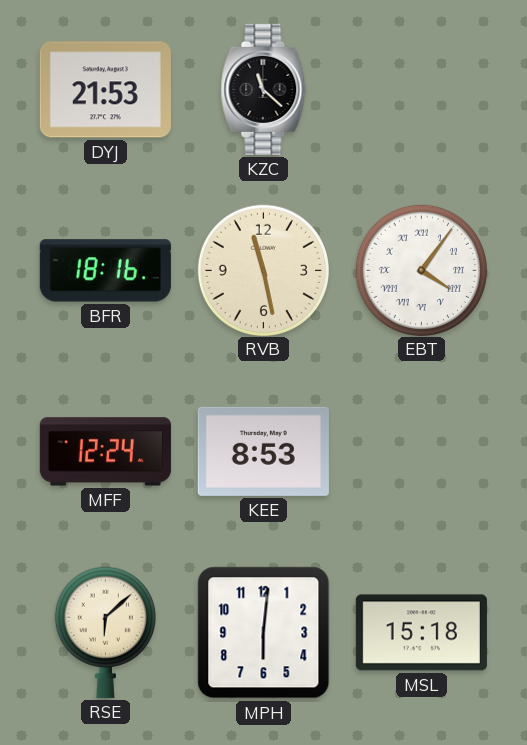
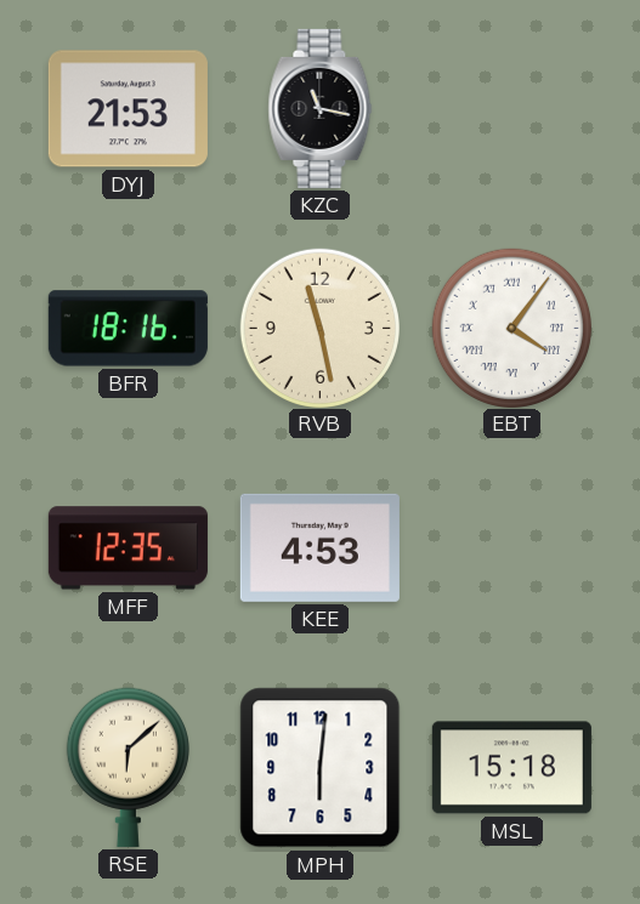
KZC: 11:22 -> 11:17
MFF: 12:24 -> 12:35
KEE: 8:53 -> 4:53
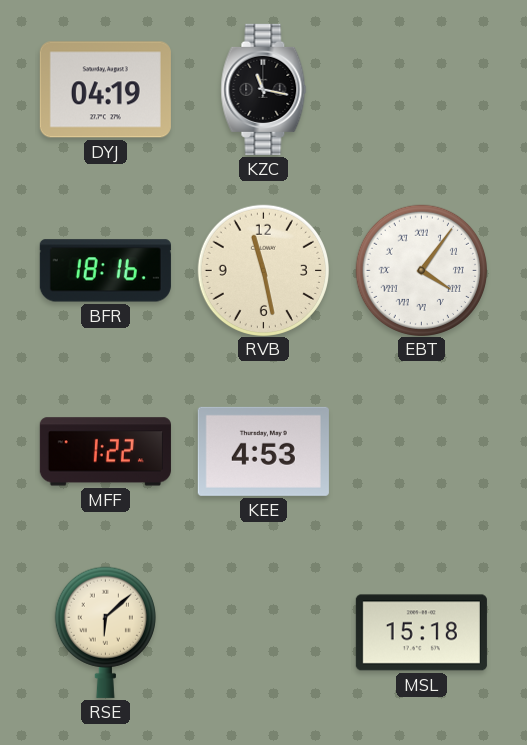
DYJ: 21:53 -> 04:19
MFF: 12:35 -> 1:22
MPH: 6:01 -> none
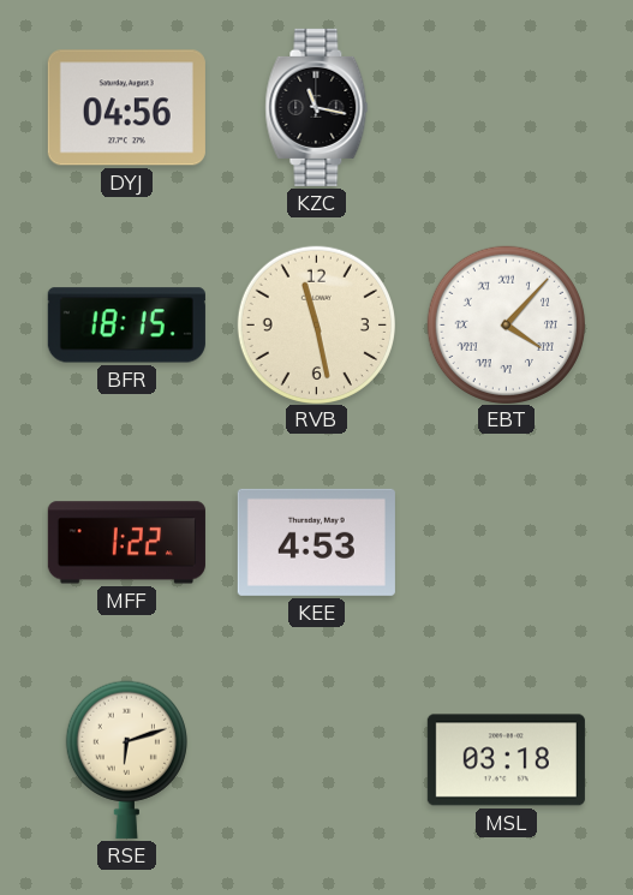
DYJ: 04:19 -> 04:56
BFR: 18:16 -> 18:15
EBT: 4:06 -> 4:07
RSE: 6:08 -> 6:12
MSL: 15:18 -> 03:18
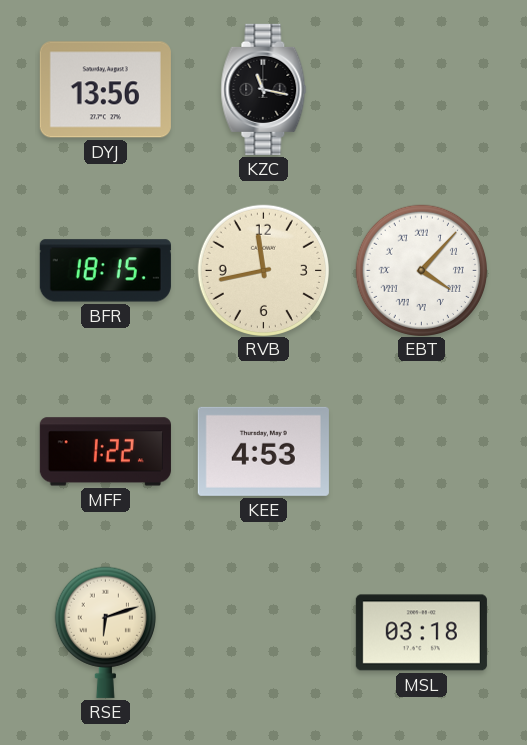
DYJ: 04:56 -> 13:56
RVB: 11:28 -> 11:43
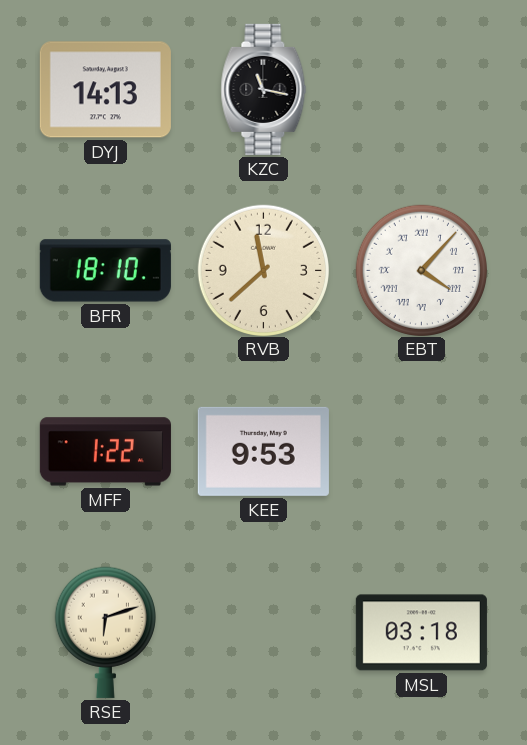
DYJ: 13:56 -> 14:13
BFR: 18:15 -> 18:10
RVB: 11:43 -> 11:38
KEE: 4:53 -> 9:53
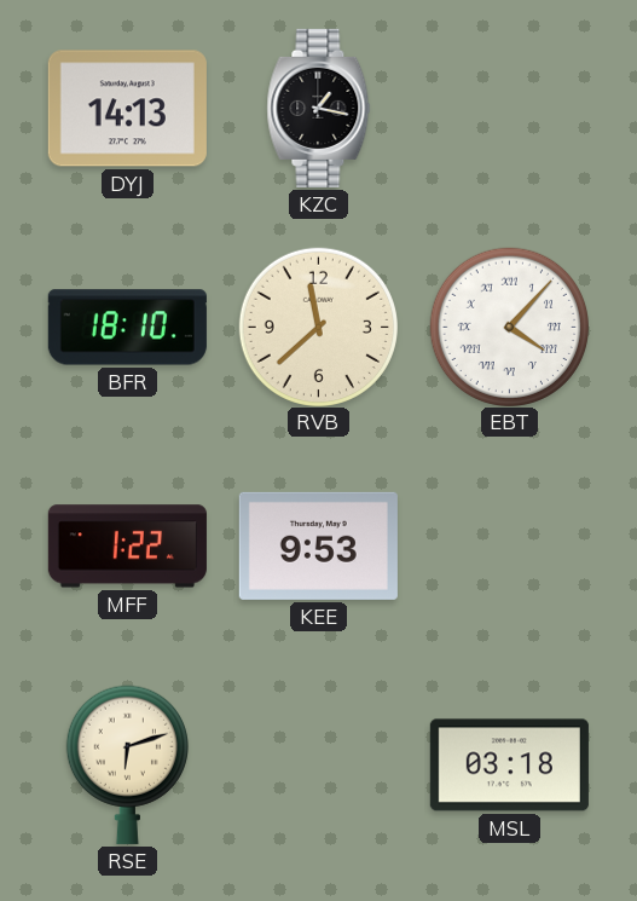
KZC: 11:17 -> 1:17
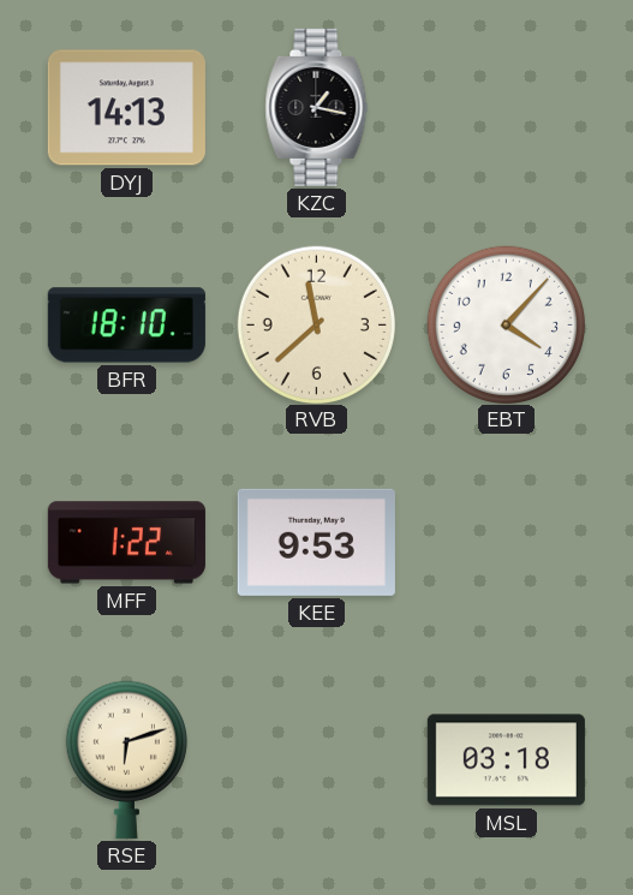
EBT numerals: Roman -> Arabic
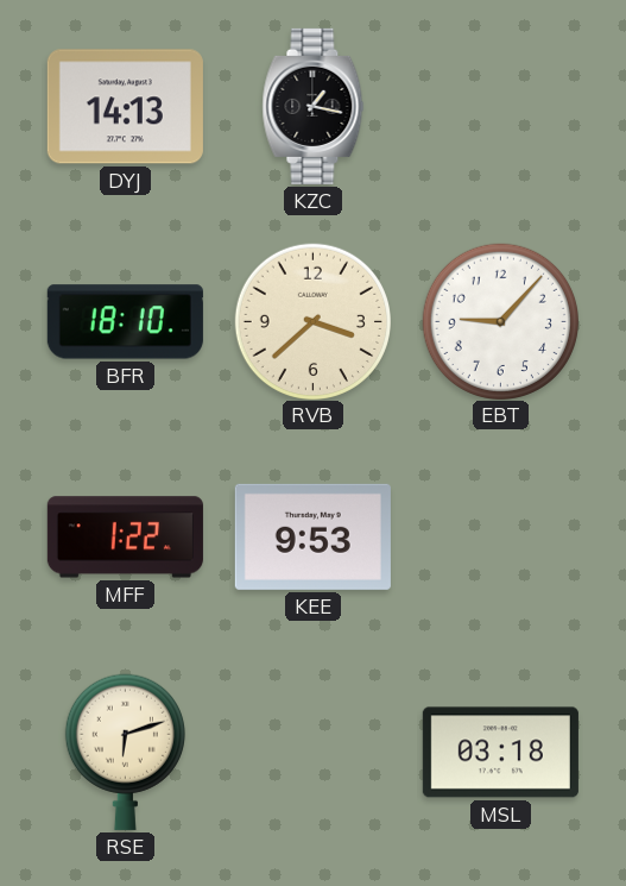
RVB: 11:38 -> 3:38
EBT: 4:07 -> 9:07
